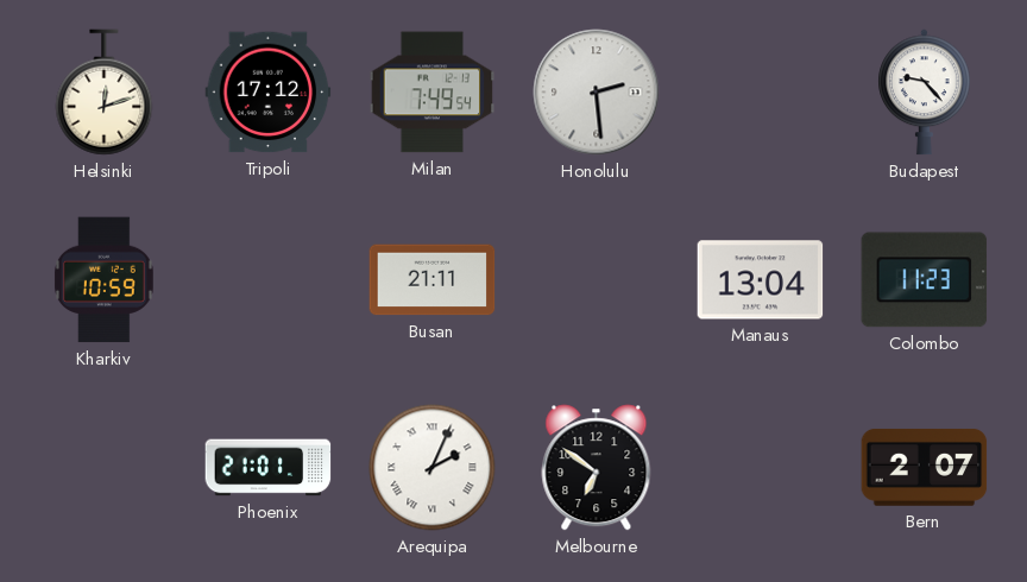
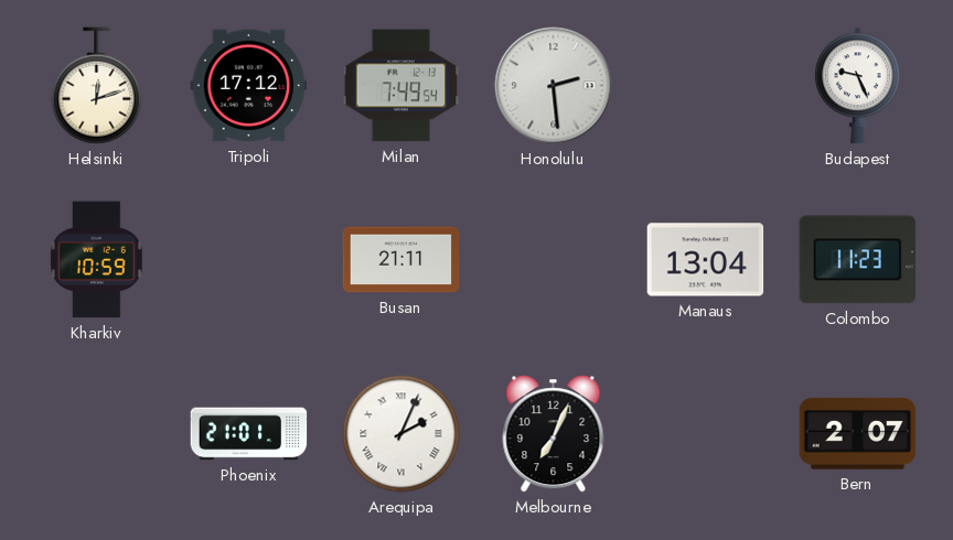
Budapest: 9:23 -> 9:26
Melbourne: 6:51 -> 7:04
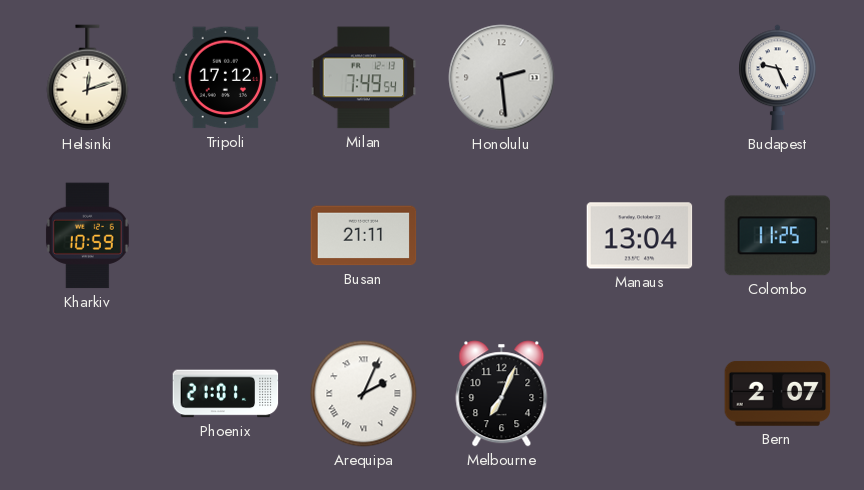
Colombo: 11:23 -> 11:25
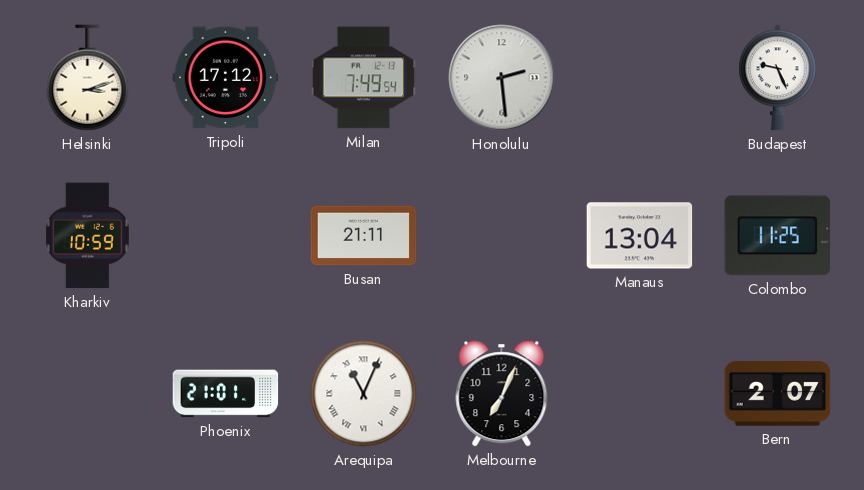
Helsinki: 12:12 -> 3:12
Arequipa: 2:04 -> 11:04
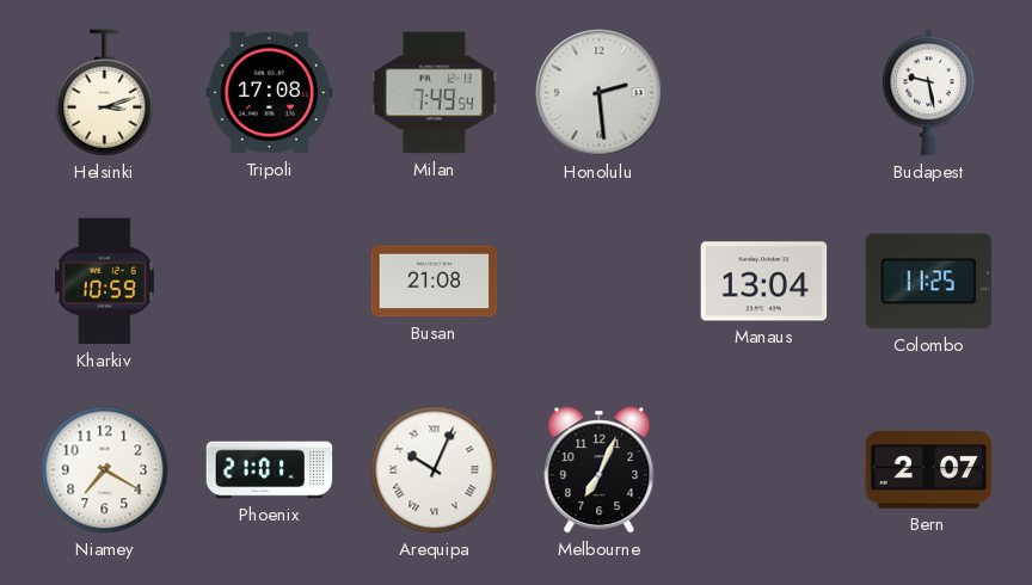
Tripoli: 17:12 -> 17:08
Budapest: 9:26 -> 9:28
Busan: 21:11 -> 21:08
Niamey: none -> 7:20
Arequipa: 11:04 -> 10:04
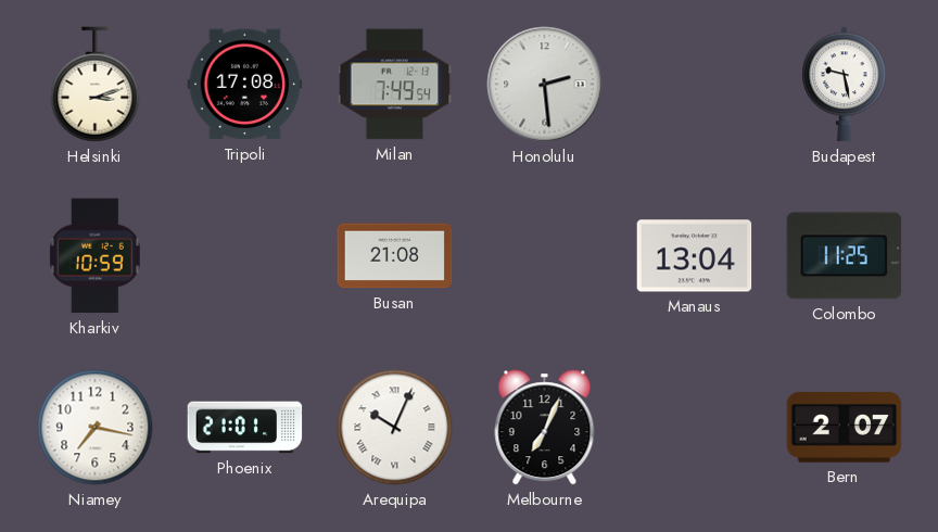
Niamey: 7:20 -> 7:17
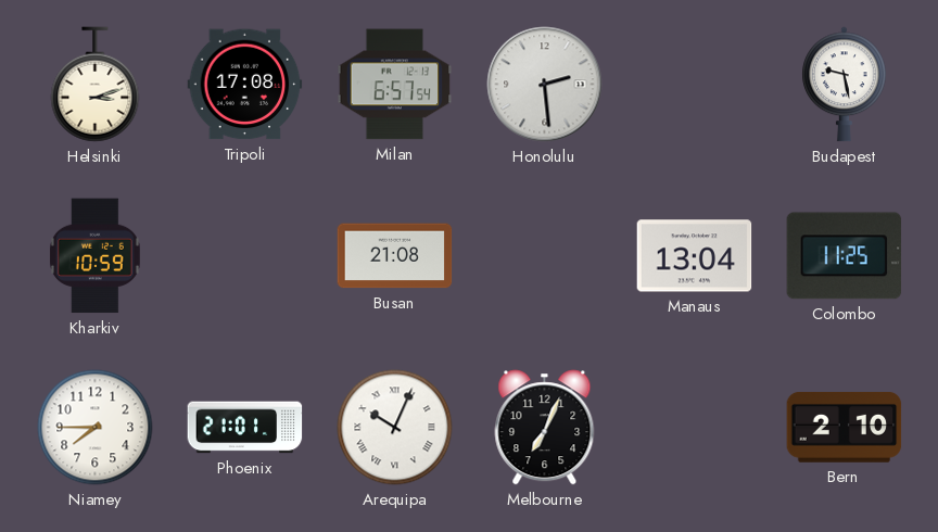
Milan: 7:49 -> 6:57
Niamey: 7:17 -> 7:45
Bern: 2:07 -> 2:10
